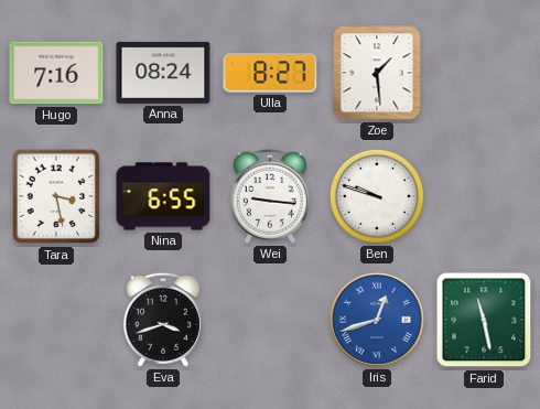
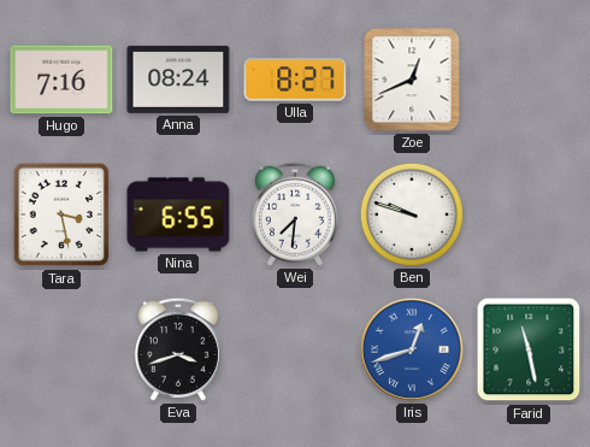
Zoe: 1:29 -> 12:41
Wei: 9:16 -> 7:31
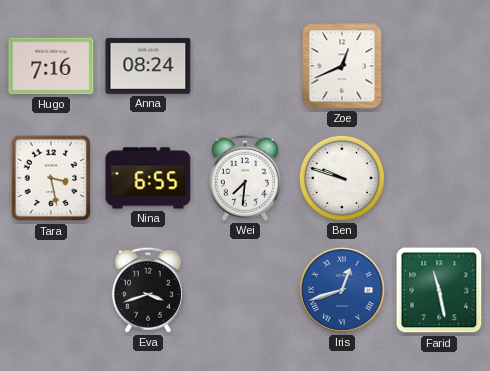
Ulla: 8:27 -> none
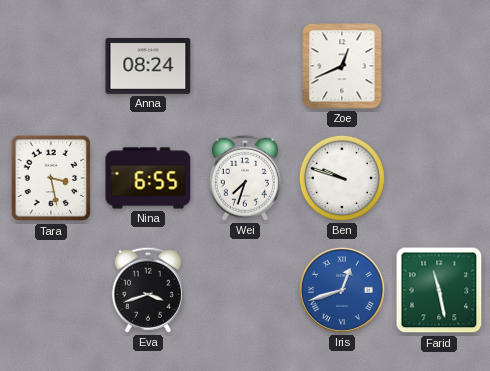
Hugo: 7:16 -> none
Wei: 7:31 -> 7:33
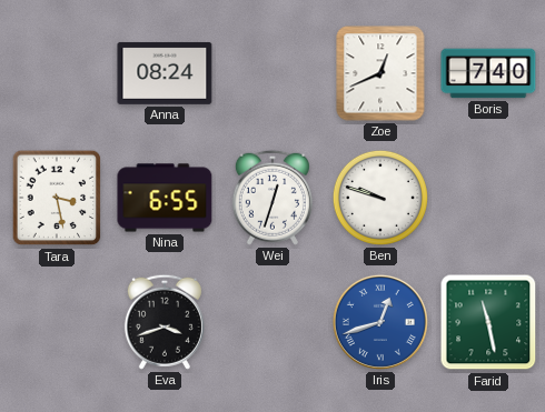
Boris: none -> 7:40
Wei: 7:33 -> 12:33
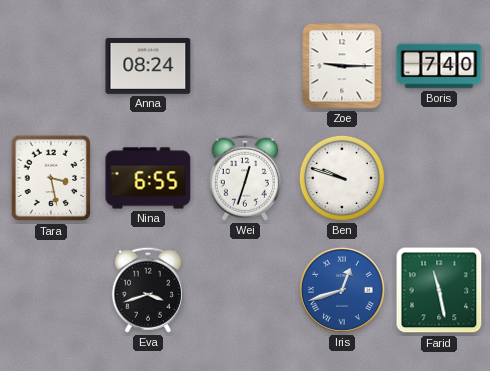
Zoe: 12:41 -> 9:15
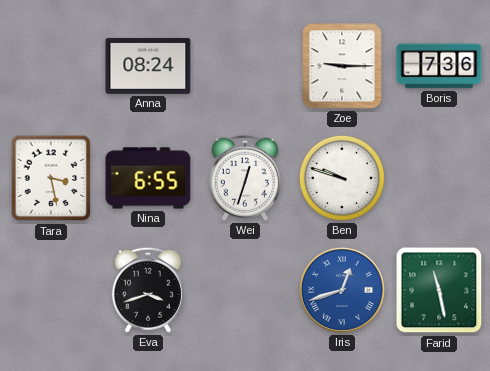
Boris: 7:40 -> 7:36
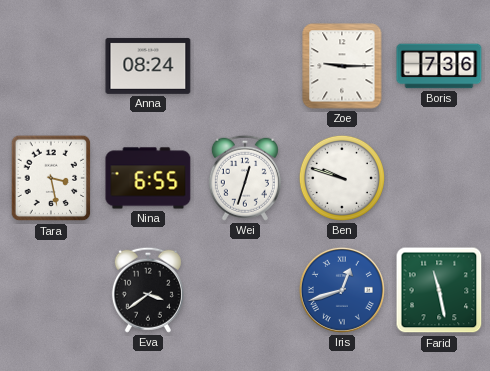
Eva: 3:42 -> 3:39
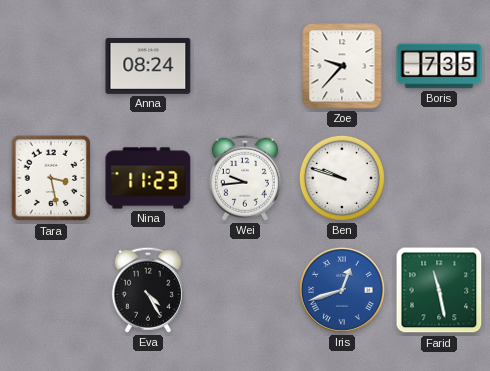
Zoe: 9:15 -> 9:37
Boris: 7:36 -> 7:35
Nina: 6:55 -> 11:23
Wei: 12:33 -> 9:44
Eva: 3:39 -> 4:25
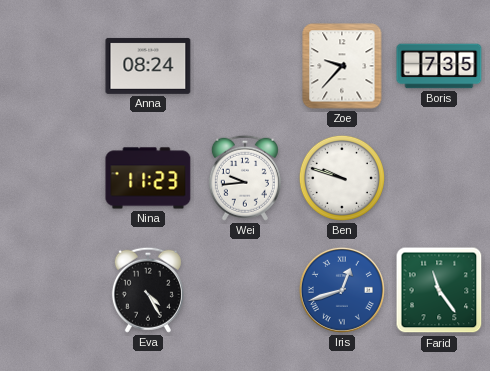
Tara: 3:28 -> none
Farid: 11:28 -> 11:24
